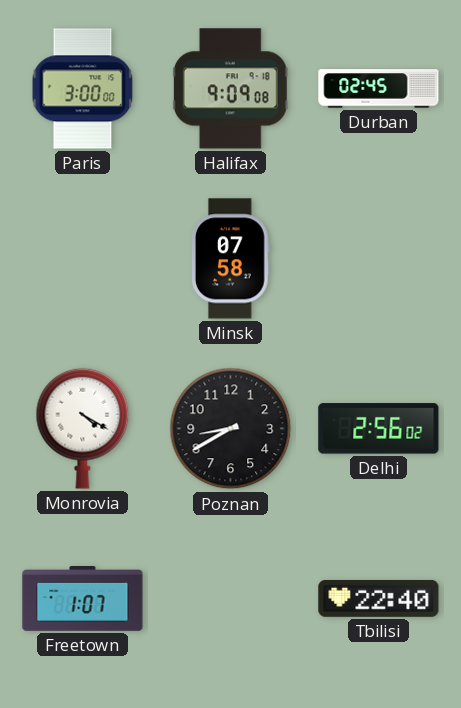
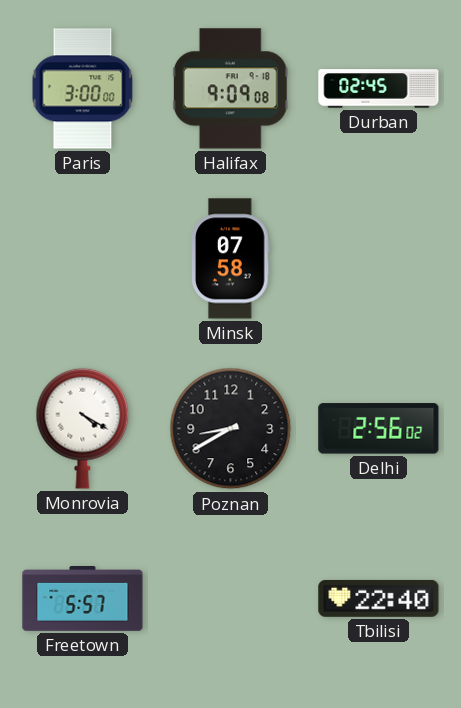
Freetown: 1:07 -> 5:57
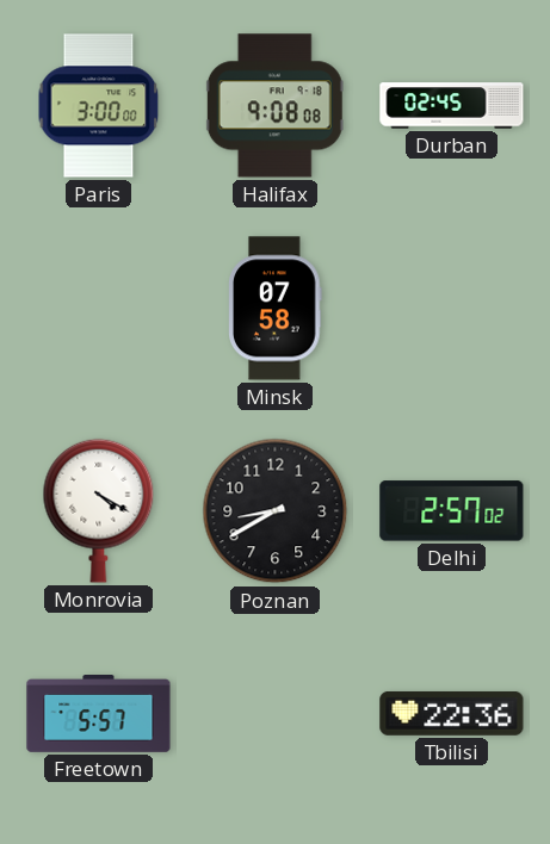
Halifax: 9:09 -> 9:08
Delhi: 2:56 -> 2:57
Tbilisi: 22:40 -> 22:36
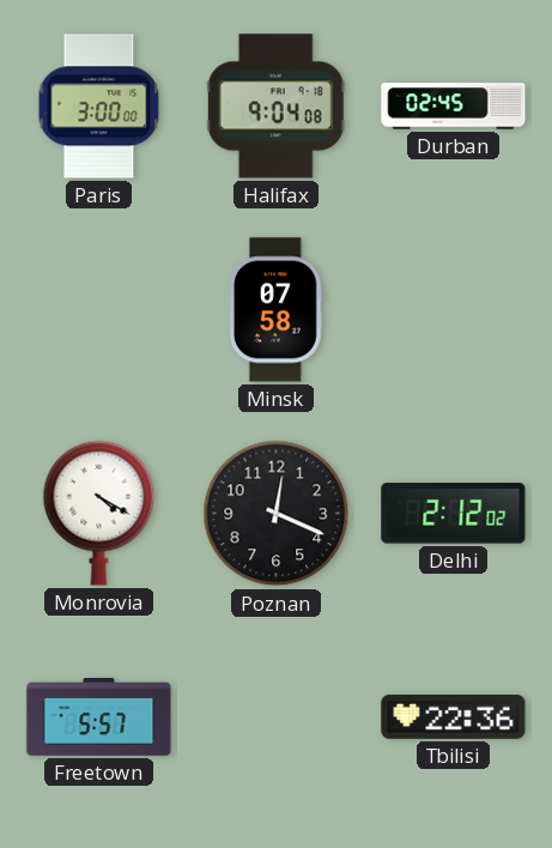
Halifax: 9:08 -> 9:04
Poznan: 8:40 -> 12:19
Delhi: 2:57 -> 2:12
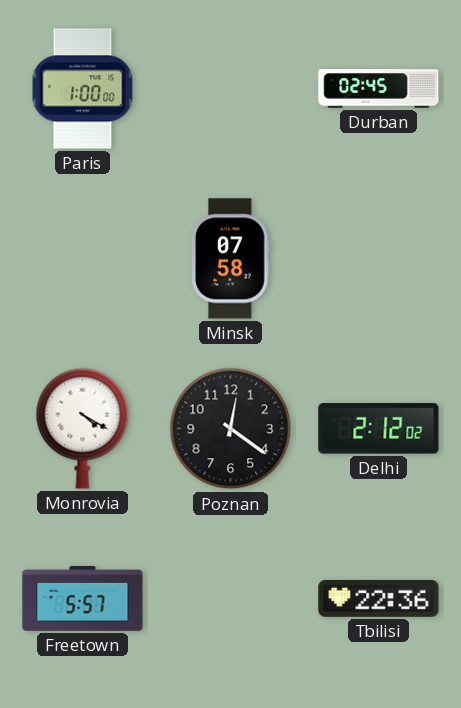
Paris: 3:00 -> 1:00
Halifax: 9:04 -> none
Poznan: 12:19 -> 12:21
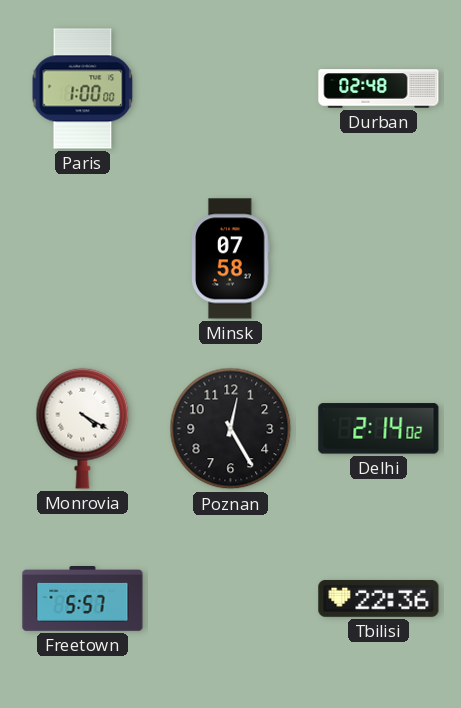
Durban: 02:45 -> 02:48
Poznan: 12:21 -> 12:25
Delhi: 2:12 -> 2:14
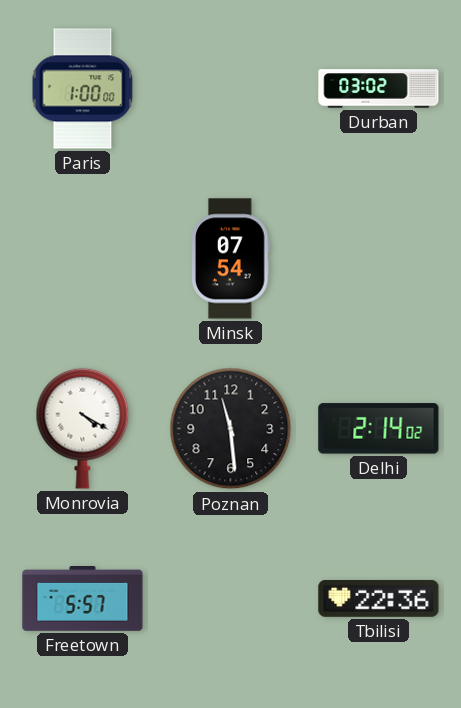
Durban: 02:48 -> 03:02
Minsk: 07:58 -> 07:54
Poznan: 12:25 -> 11:29
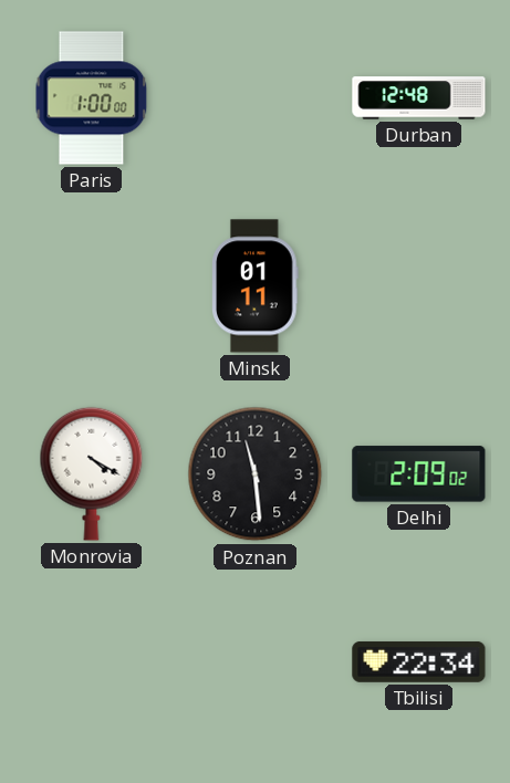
Durban: 03:02 -> 12:48
Minsk: 07:54 -> 01:11
Delhi: 2:14 -> 2:09
Freetown: 5:57 -> none
Tbilisi: 22:36 -> 22:34
